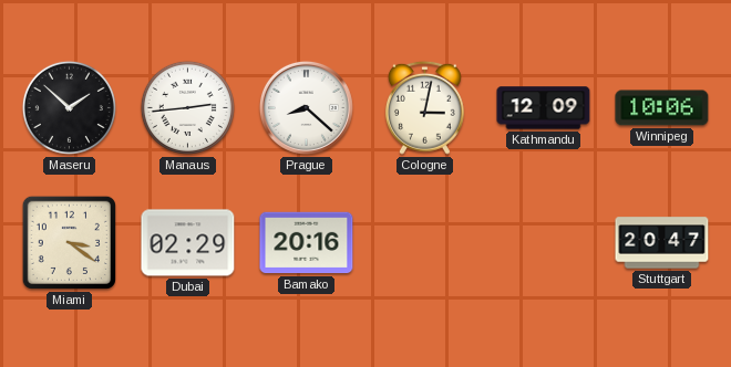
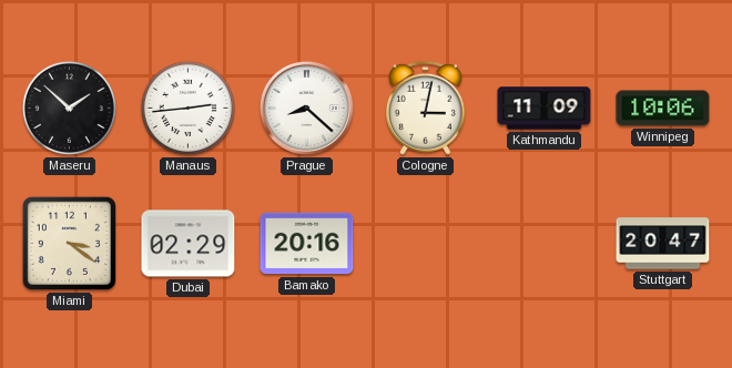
Kathmandu: 12:09 -> 11:09
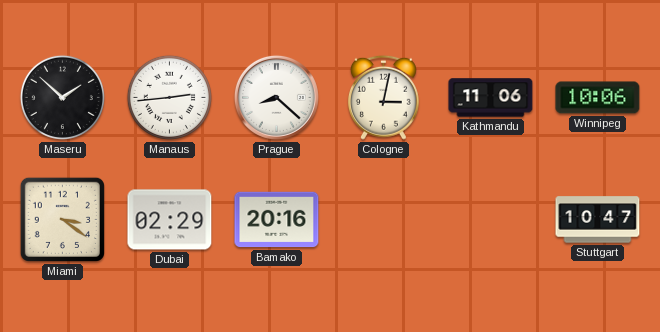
Kathmandu: 11:09 -> 11:06
Stuttgart: 20:47 -> 10:47
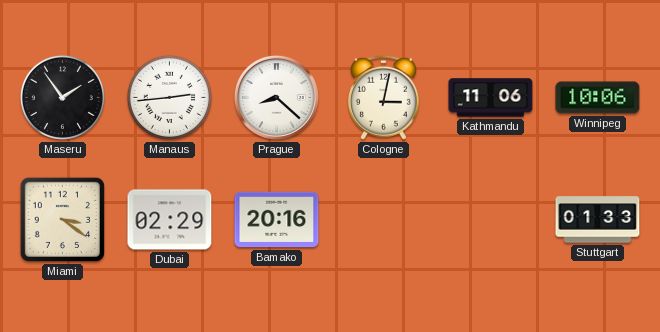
Maseru: 1:52 -> 1:54
Stuttgart: 10:47 -> 01:33
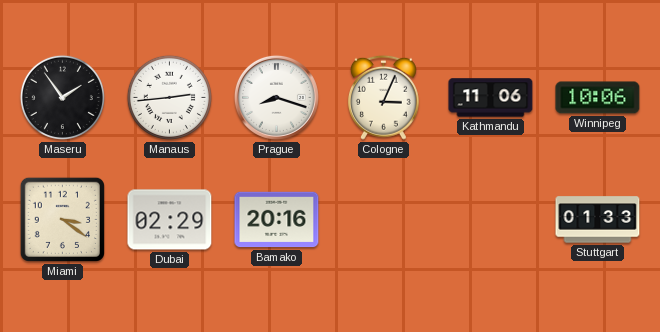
Prague: 8:22 -> 8:18
Cologne: 3:02 -> 3:04
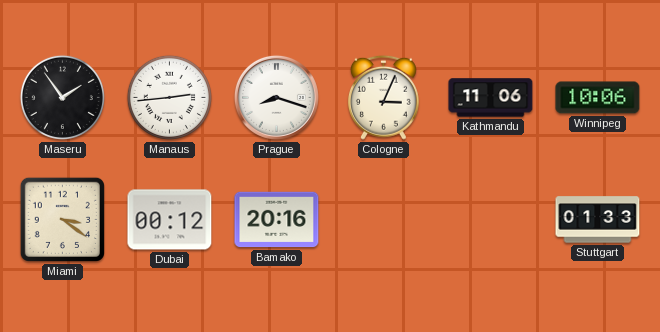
Dubai: 02:29 -> 00:12
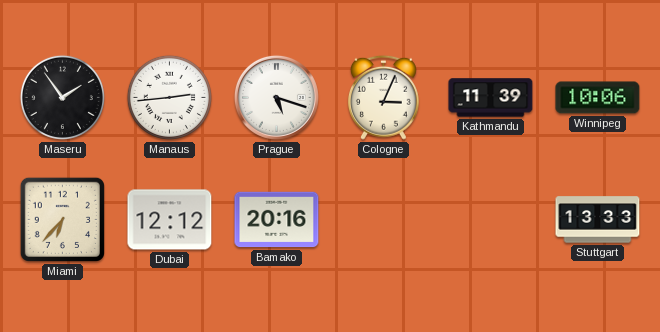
Prague: 8:18 -> 5:18
Kathmandu: 11:06 -> 11:39
Miami: 3:21 -> 6:37
Dubai: 00:12 -> 12:12
Stuttgart: 01:33 -> 13:33
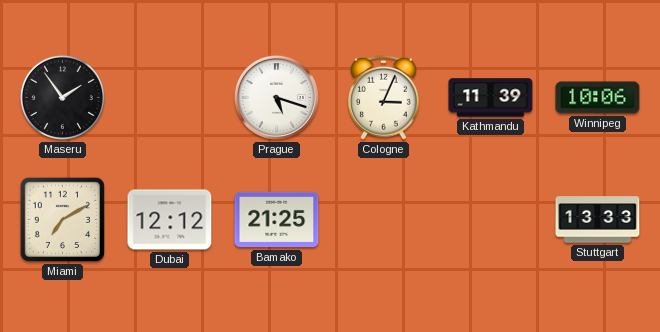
Manaus: 2:44 -> none
Miami: 6:37 -> 7:10
Bamako: 20:16 -> 21:25
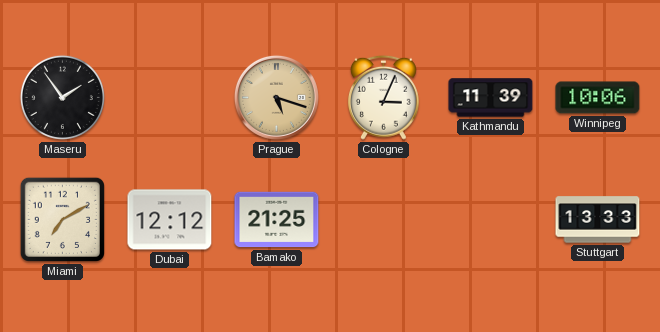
Prague dial: white -> champagne
